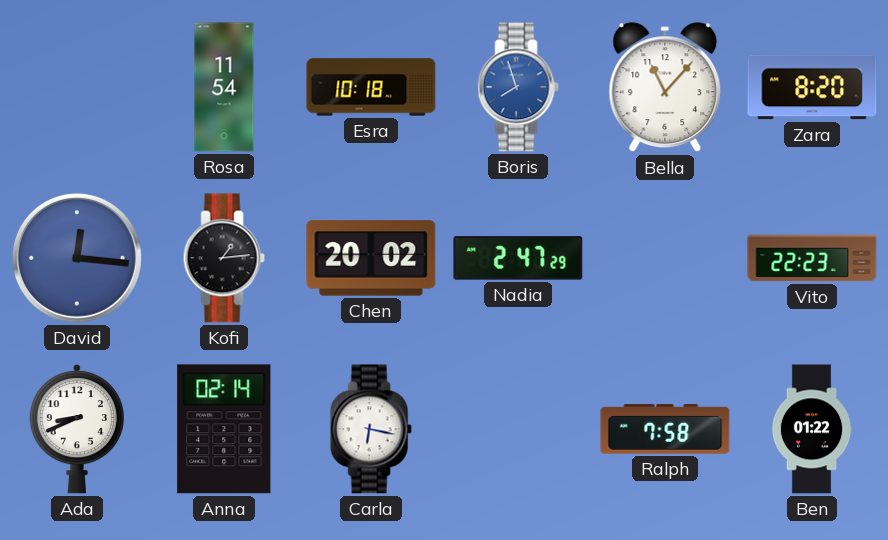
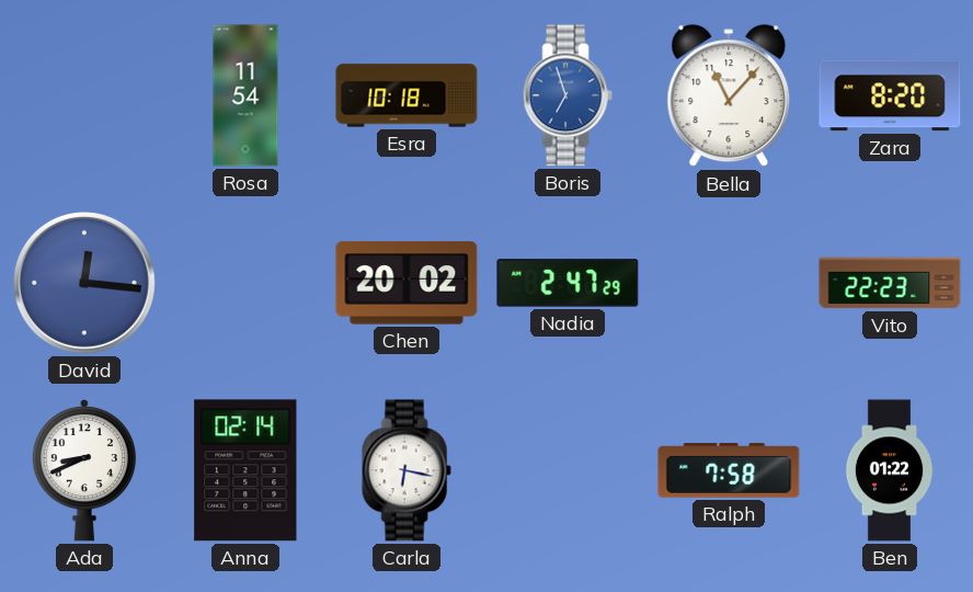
Boris: 7:57 -> 6:57
Kofi: 1:14 -> none
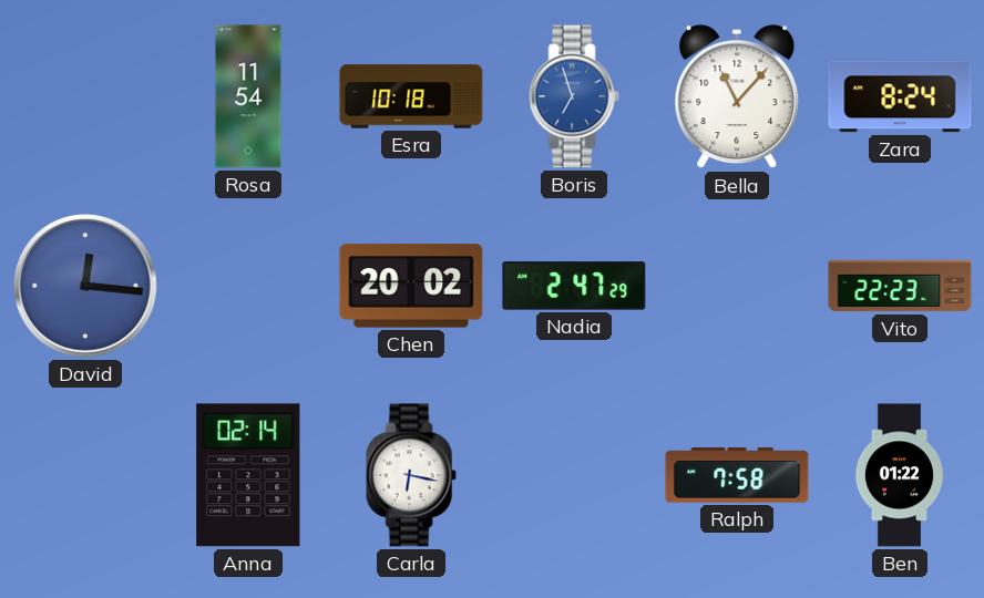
Zara: 8:20 -> 8:24
Ada: 8:41 -> none
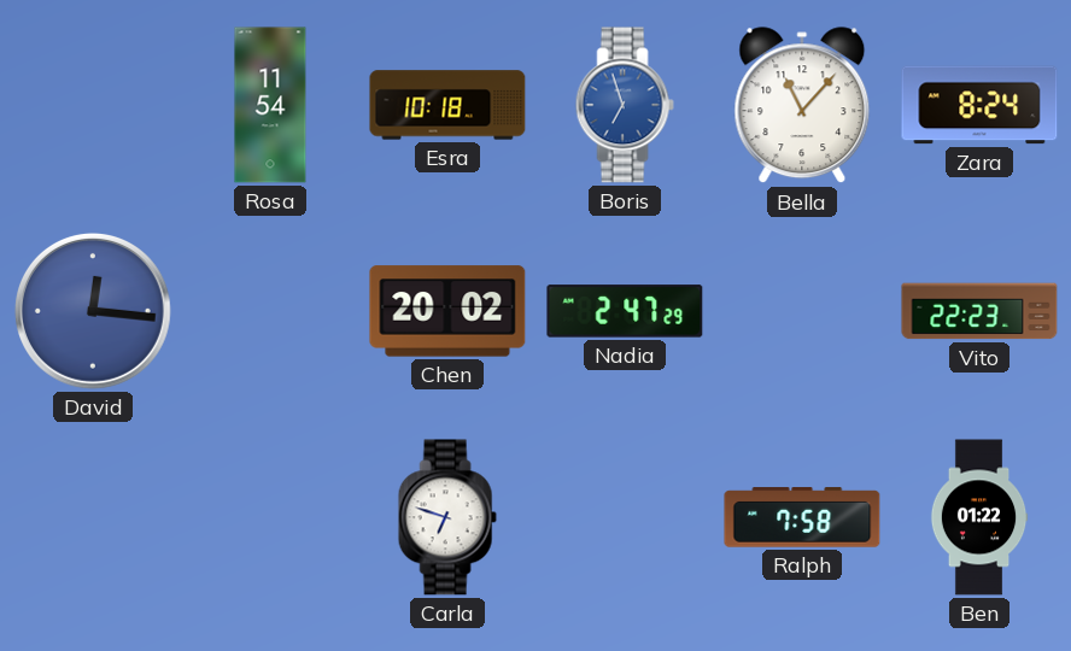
Anna: 02:14 -> none
Carla: 6:17 -> 6:48
